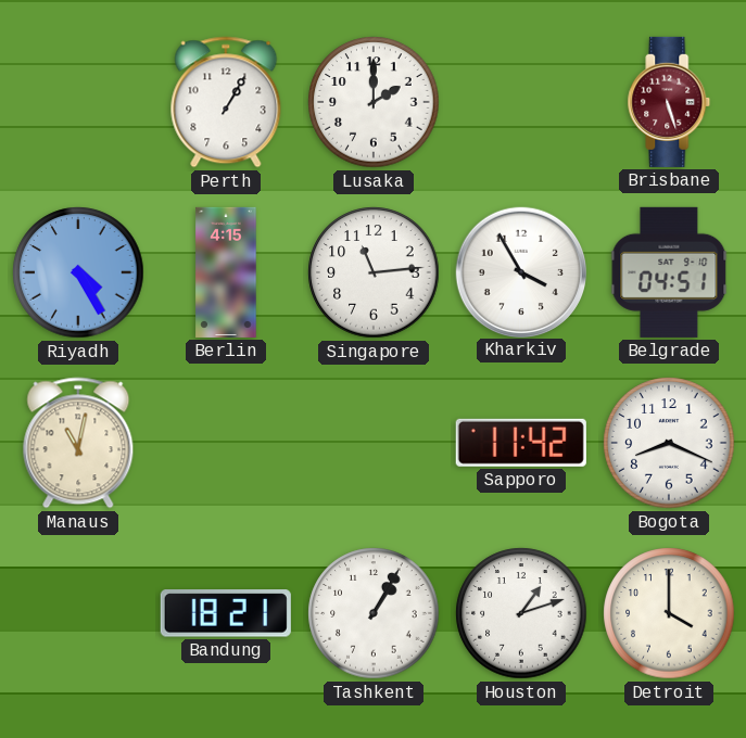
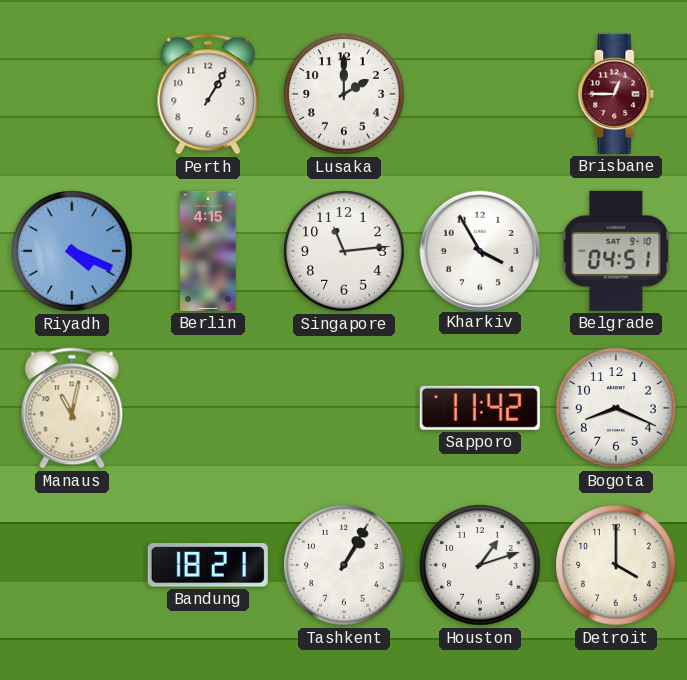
Brisbane: 5:27 -> 12:45
Riyadh: 4:25 -> 4:19
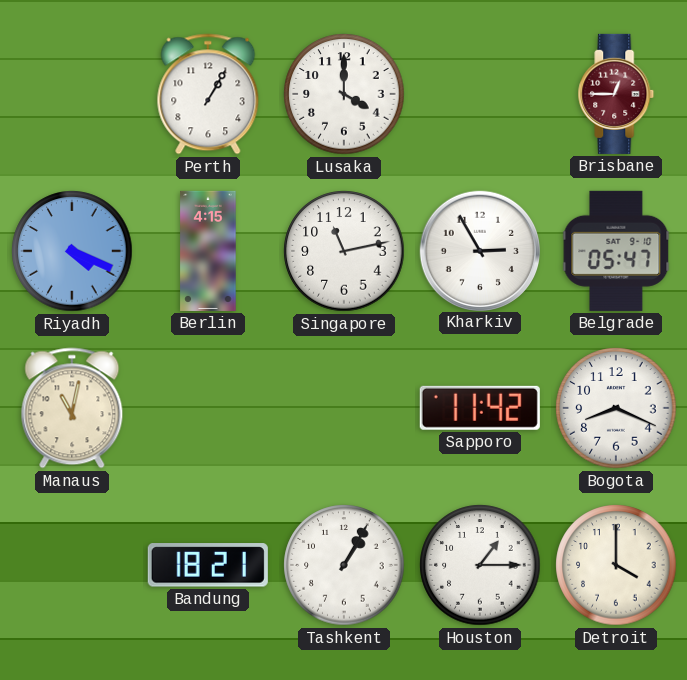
Lusaka: 2:00 -> 4:00
Singapore: 11:14 -> 11:13
Kharkiv: 3:55 -> 2:55
Belgrade: 04:51 -> 05:47
Houston: 1:12 -> 1:15
